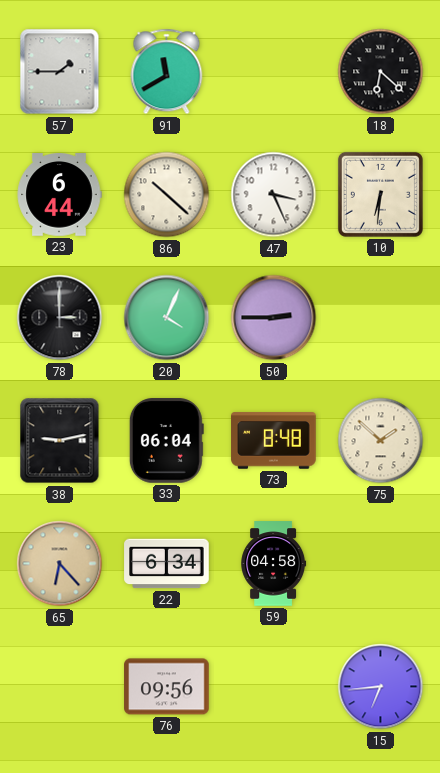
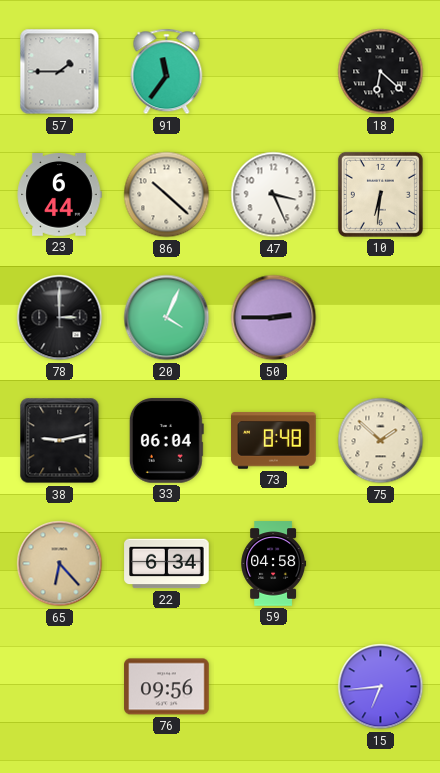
91: 11:40 -> 11:36
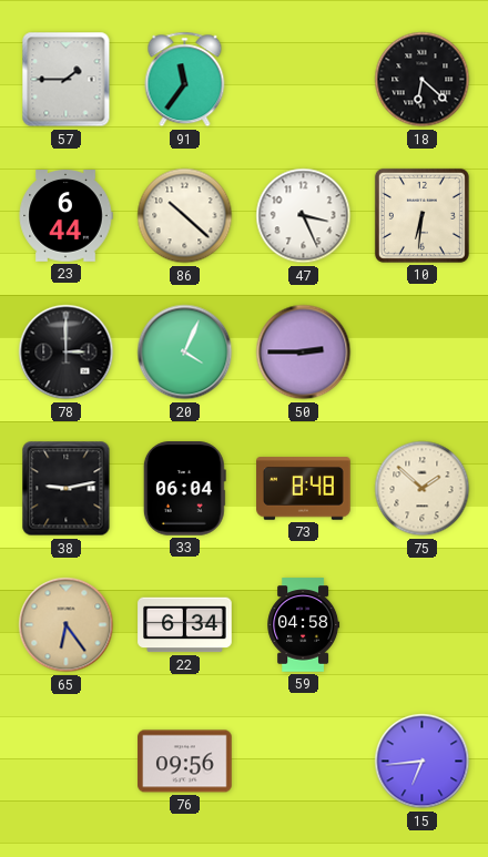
65: 6:23 -> 6:24
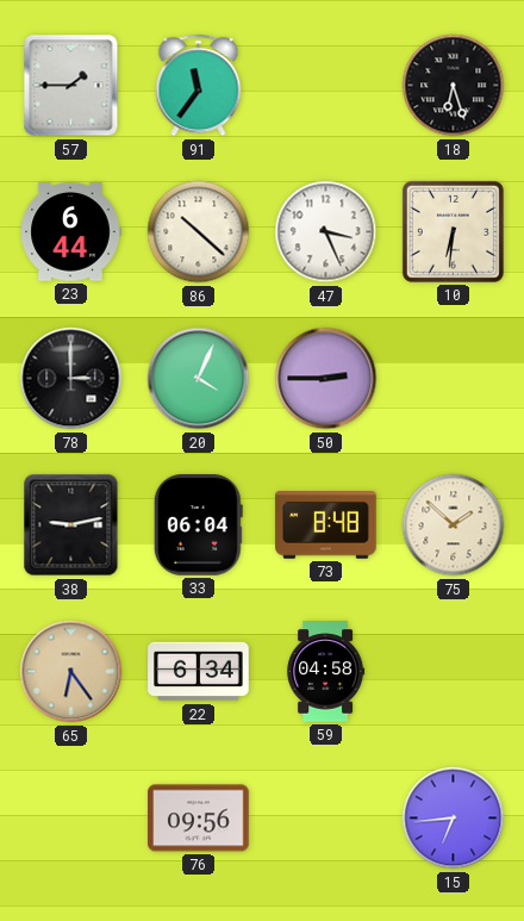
18: 6:22 -> 6:27
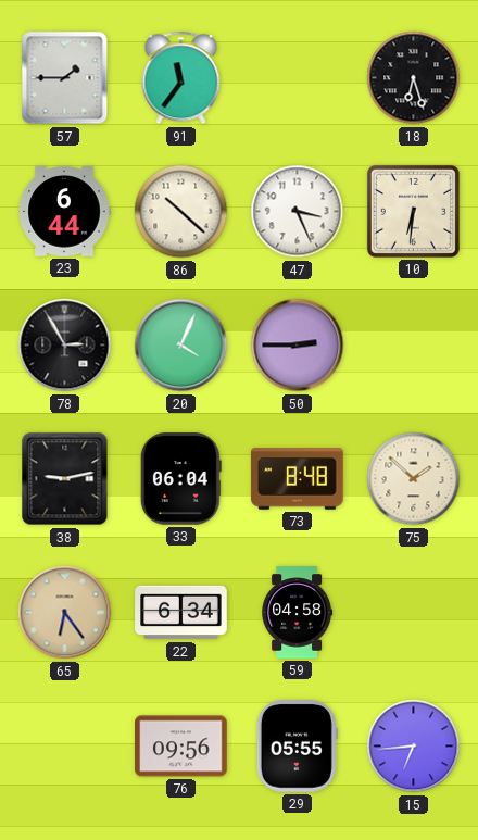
78: 3:00 -> 2:55
29: none -> 05:55
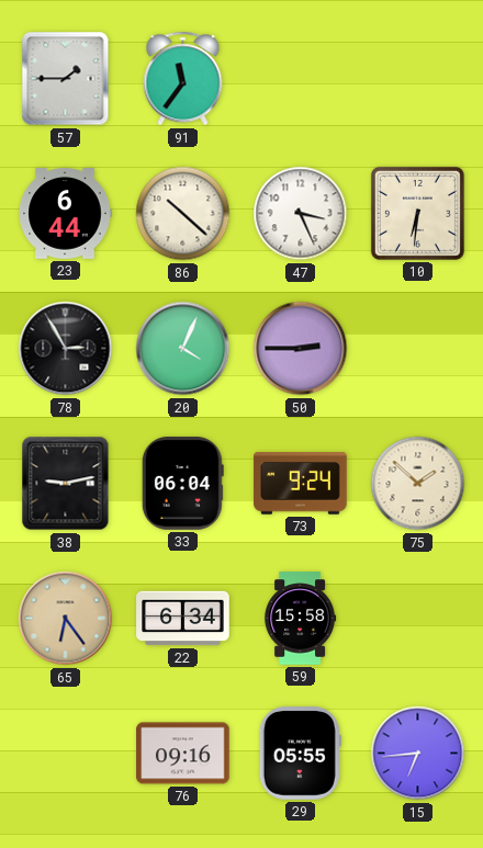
18: 6:27 -> none
73: 8:48 -> 9:24
59: 04:58 -> 15:58
76: 09:56 -> 09:16
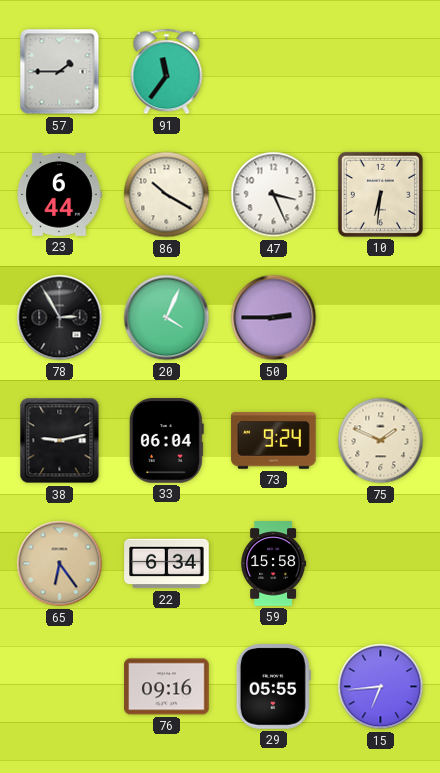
86: 10:22 -> 10:20
75: 1:52 -> 1:49
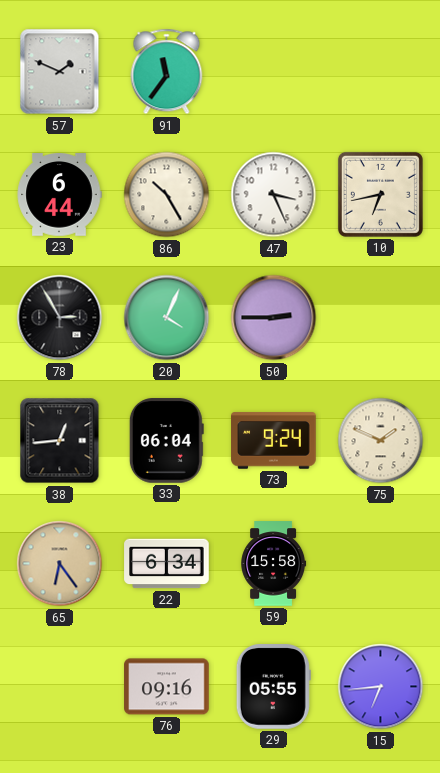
57: 1:45 -> 1:49
86: 10:20 -> 10:25
10: 6:31 -> 6:43
38: 9:13 -> 12:44
